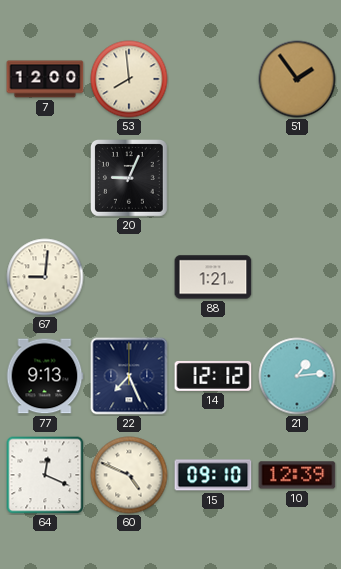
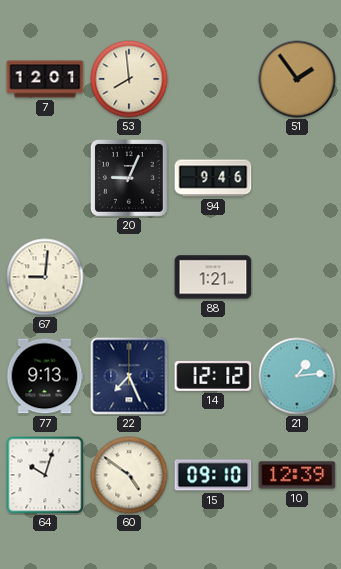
7: 12:00 -> 12:01
94: none -> 9:46
64: 12:19 -> 10:03
60: 4:49 -> 4:51
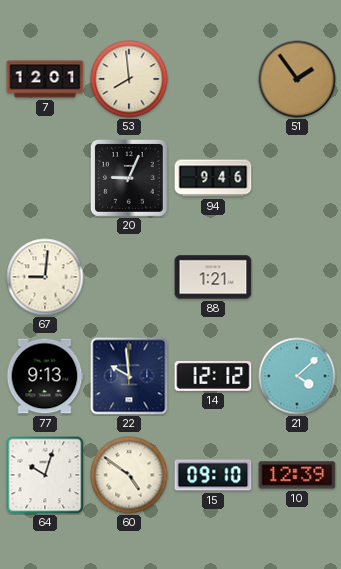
22: 7:26 -> 9:59
21: 1:14 -> 4:08
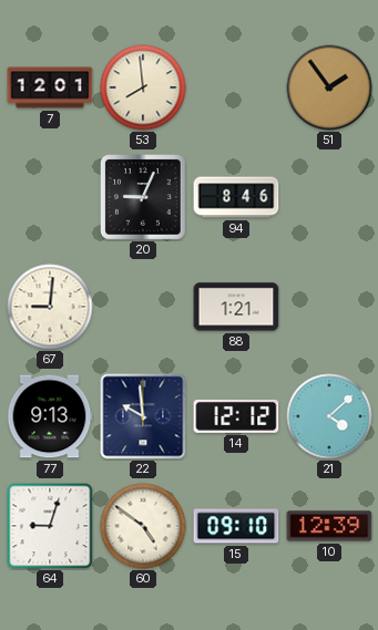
94: 9:46 -> 8:46
64: 10:03 -> 9:03
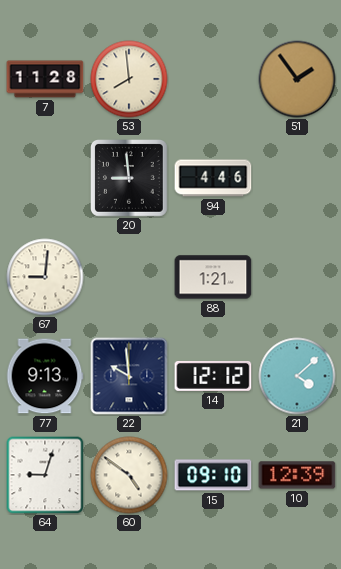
7: 12:01 -> 11:28
20: 9:04 -> 8:59
94: 8:46 -> 4:46
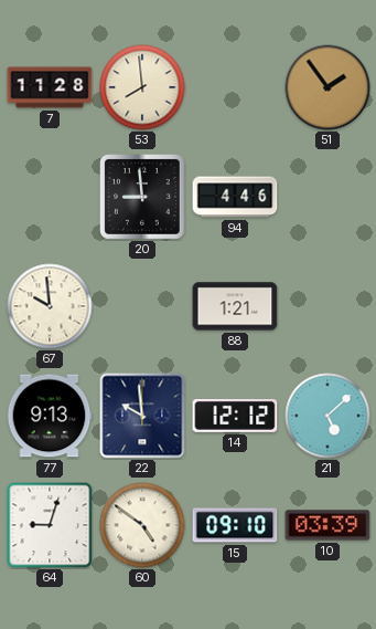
67: 9:01 -> 9:59
21: 4:08 -> 5:08
10: 12:39 -> 03:39
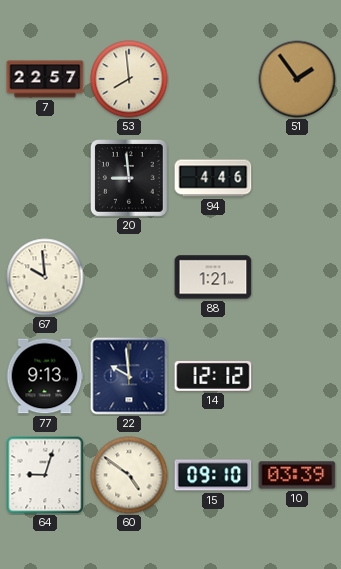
7: 11:28 -> 22:57
21: 5:08 -> none
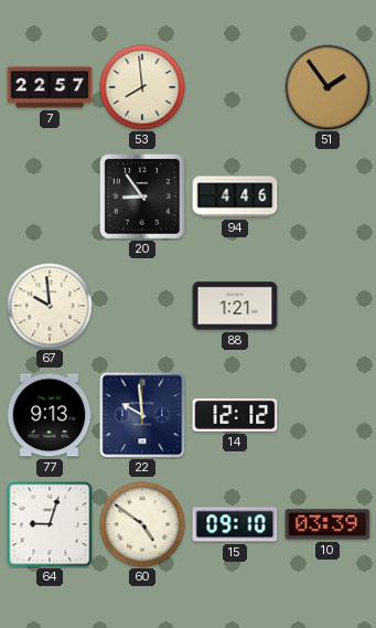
20: 8:59 -> 8:54
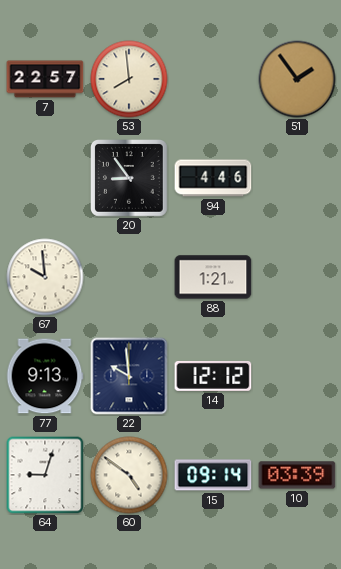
15: 09:10 -> 09:14
